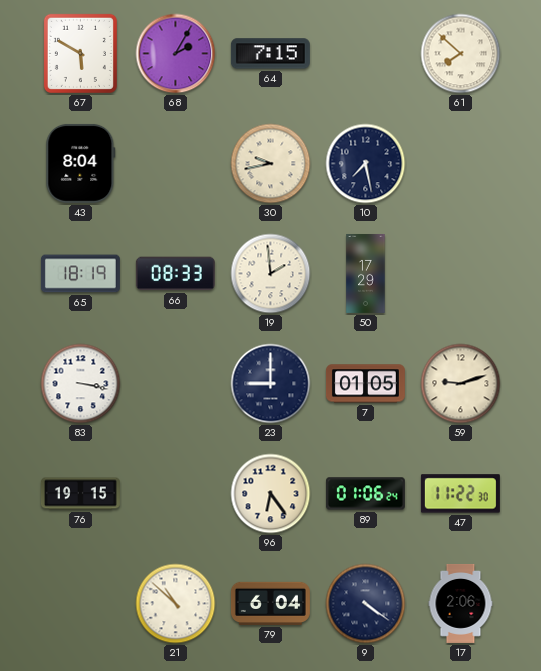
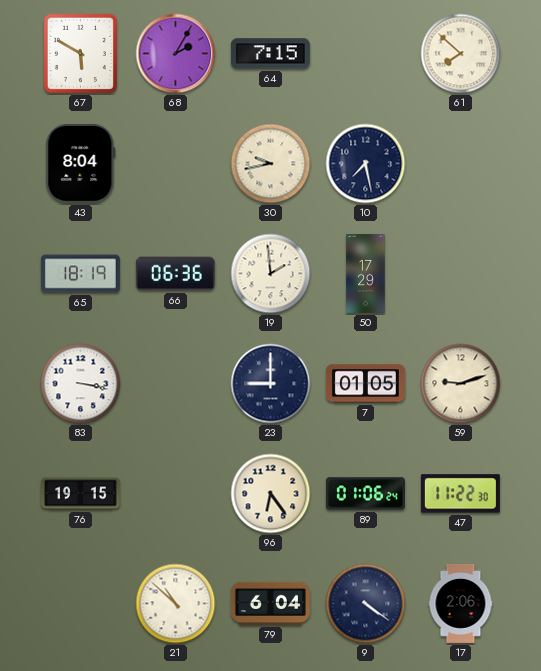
66: 08:33 -> 06:36
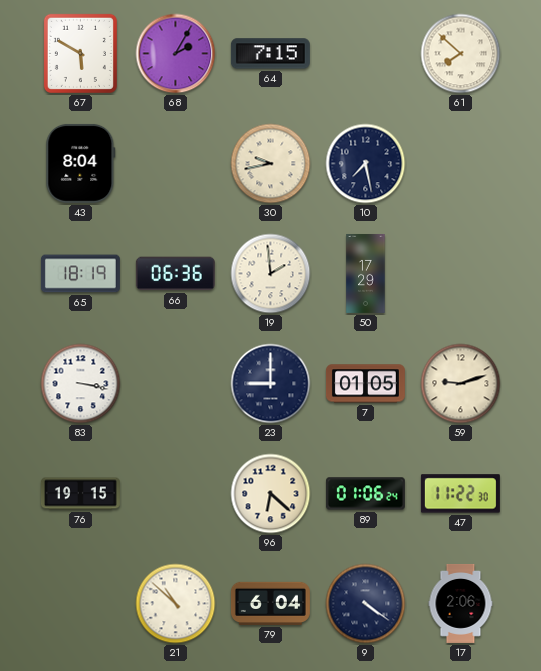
96: 6:24 -> 6:22
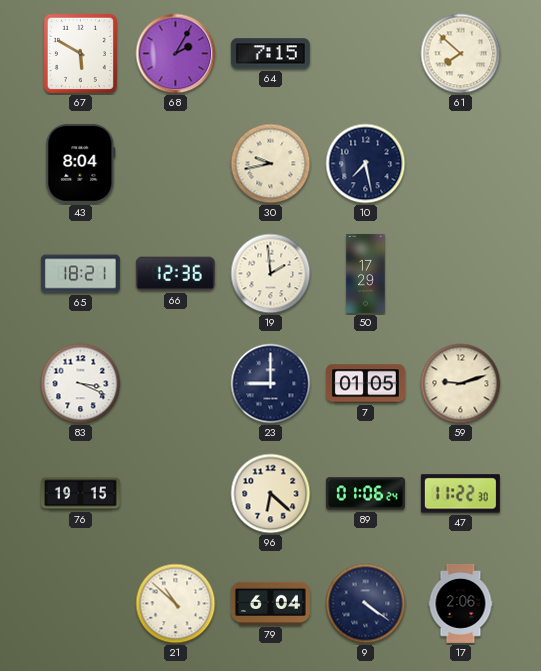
65: 18:19 -> 18:21
66: 06:36 -> 12:36
83: 3:17 -> 3:19
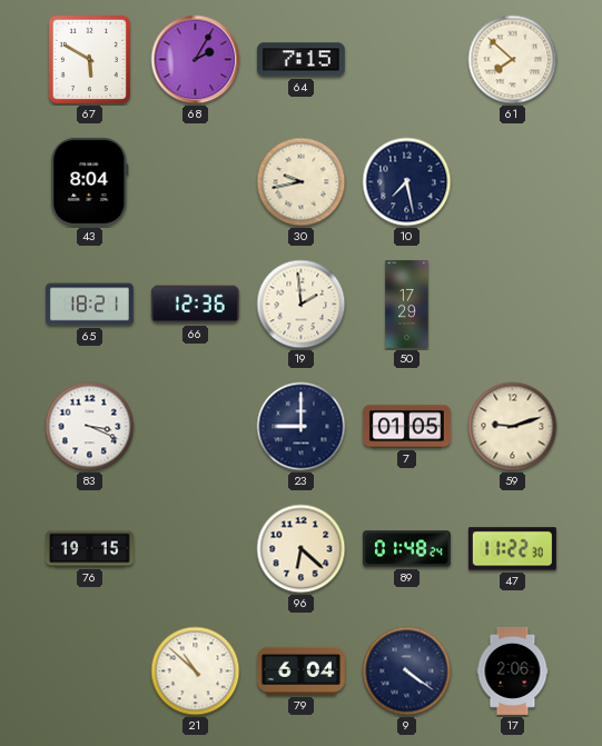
89: 01:06 -> 01:48
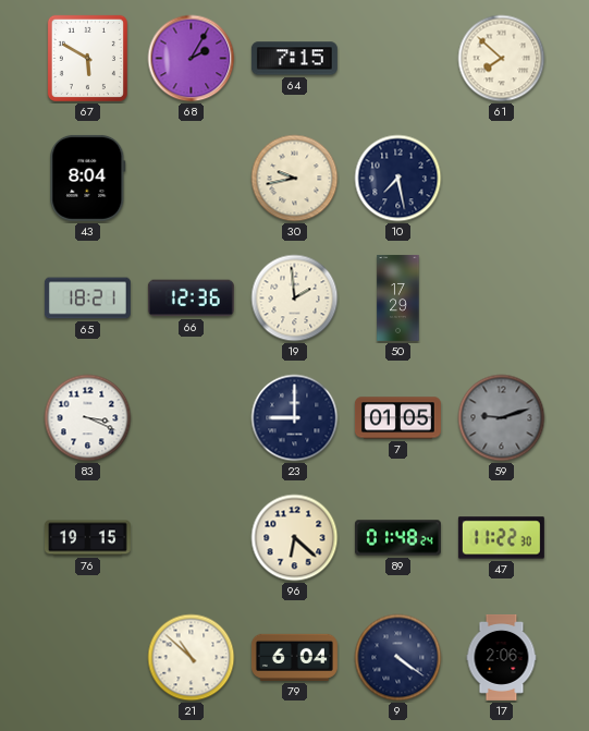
59 dial: cream -> grey
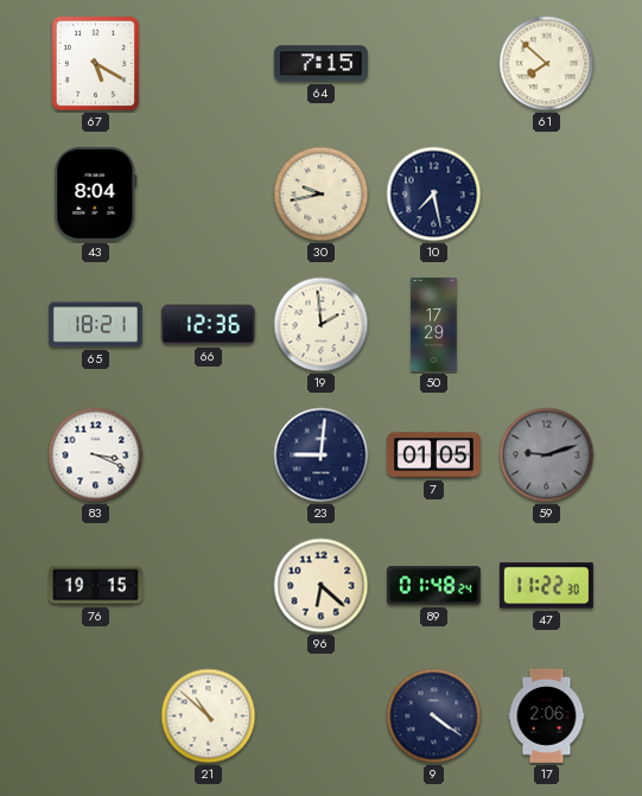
67: 5:50 -> 5:20
68: 2:05 -> none
23: 9:00 -> 9:01
79: 6:04 -> none
